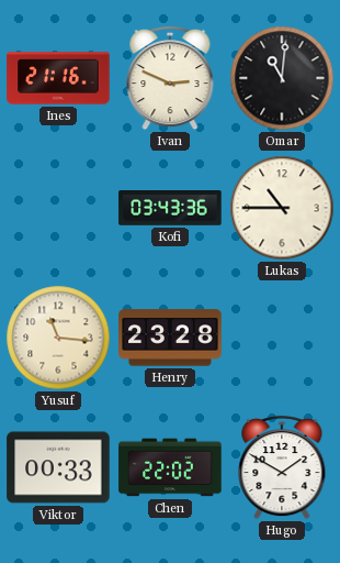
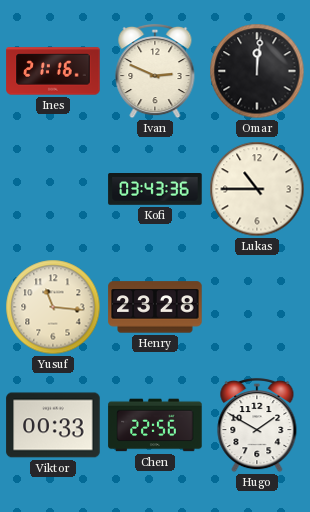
Omar: 11:01 -> 12:01
Chen: 22:02 -> 22:56
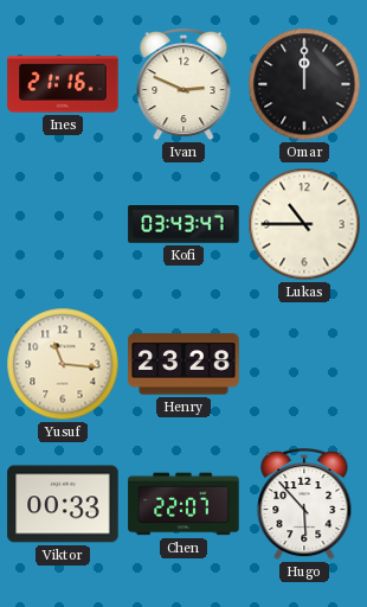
Omar: 12:01 -> 12:00
Kofi: 03:43:36 -> 03:43:47
Chen: 22:56 -> 22:07
Hugo: 1:50 -> 5:53
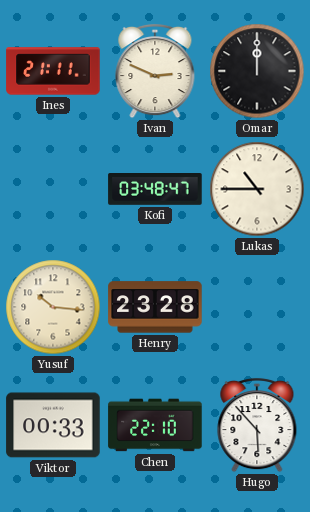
Ines: 21:16 -> 21:11
Kofi: 03:43 -> 03:48
Yusuf: 11:16 -> 10:16
Chen: 22:07 -> 22:10
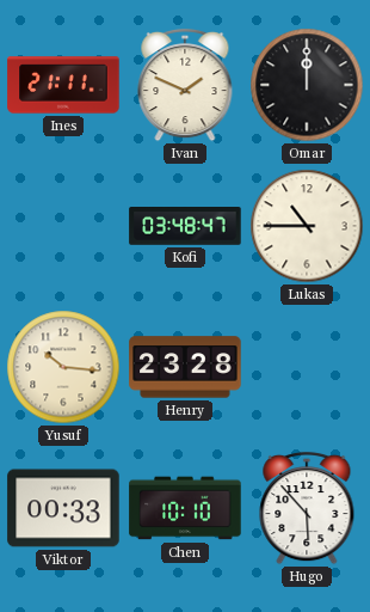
Ivan: 2:49 -> 1:49
Chen: 22:10 -> 10:10
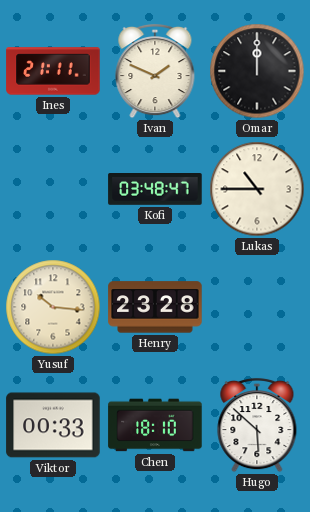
Chen: 10:10 -> 18:10
Hugo: 5:53 -> 5:52
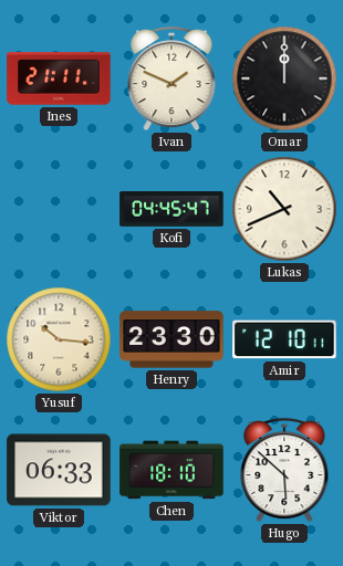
Kofi: 03:48 -> 04:45
Lukas: 10:45 -> 10:41
Henry: 23:28 -> 23:30
Amir: none -> 12:10
Viktor: 00:33 -> 06:33
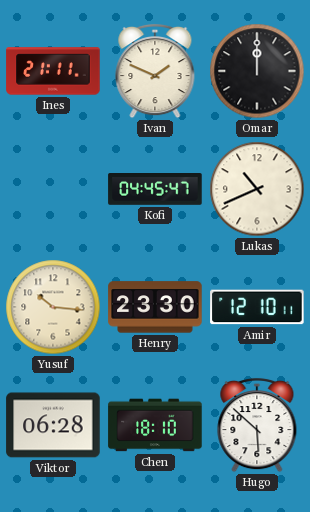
Viktor: 06:33 -> 06:28
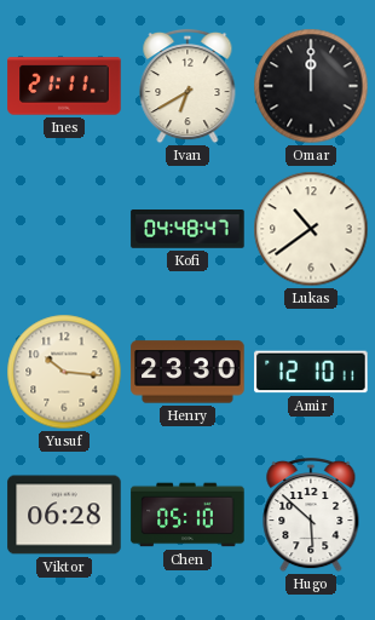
Ivan: 1:49 -> 6:40
Kofi: 04:45 -> 04:48
Lukas: 10:41 -> 10:39
Chen: 18:10 -> 05:10
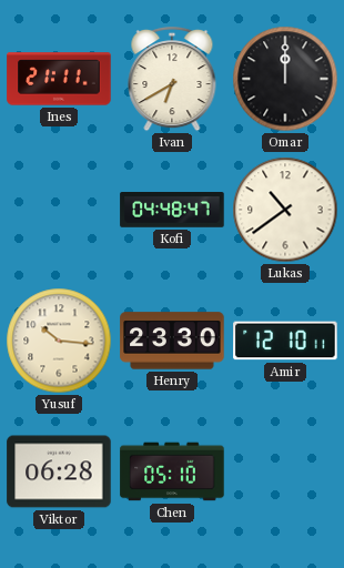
Hugo: 5:52 -> none
